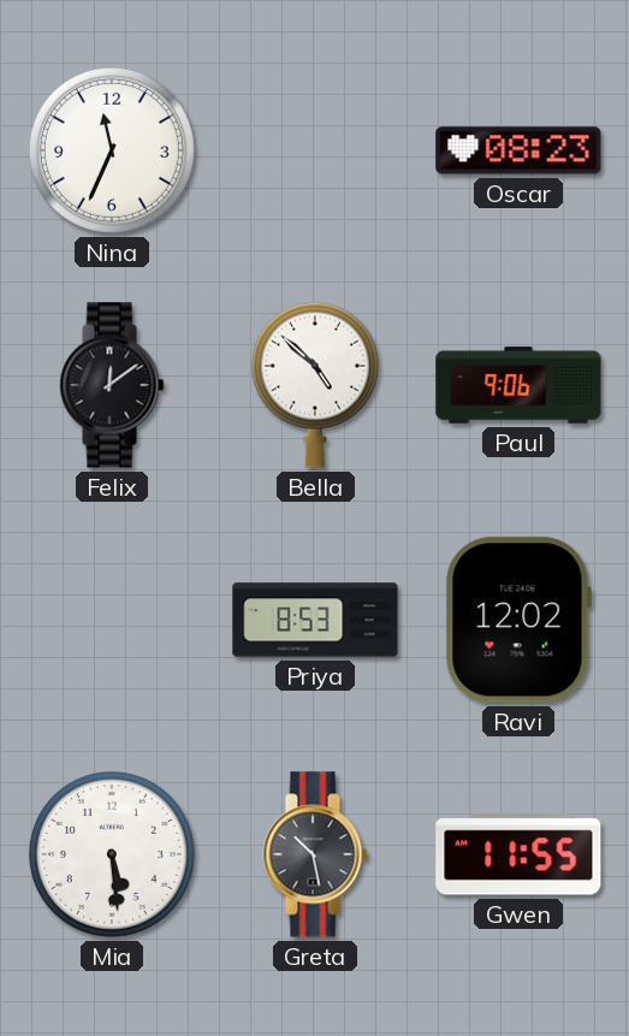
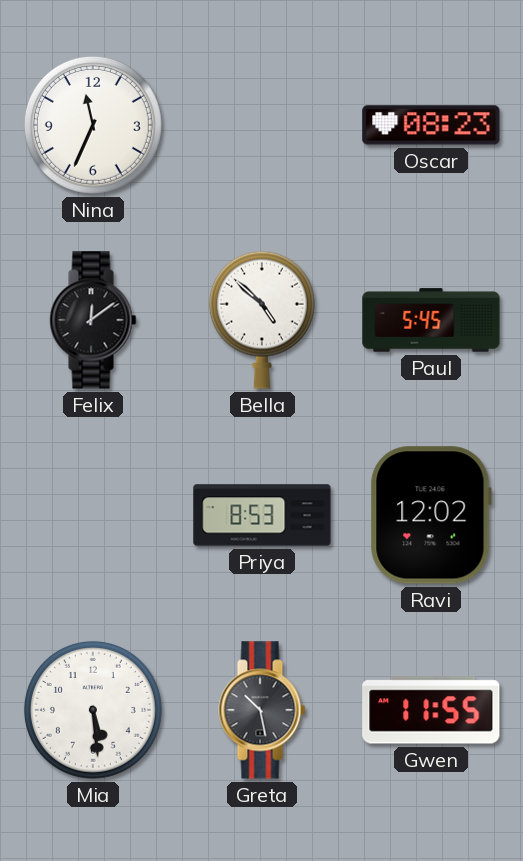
Paul: 9:06 -> 5:45
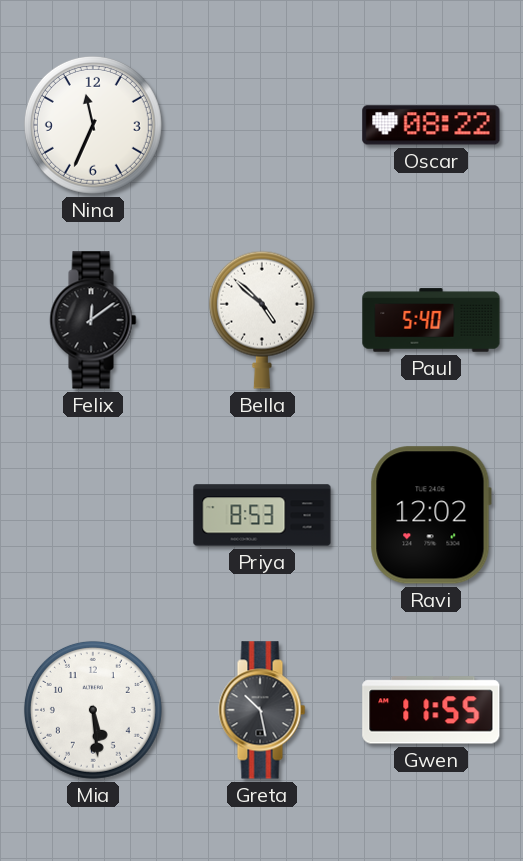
Oscar: 08:23 -> 08:22
Paul: 5:45 -> 5:40
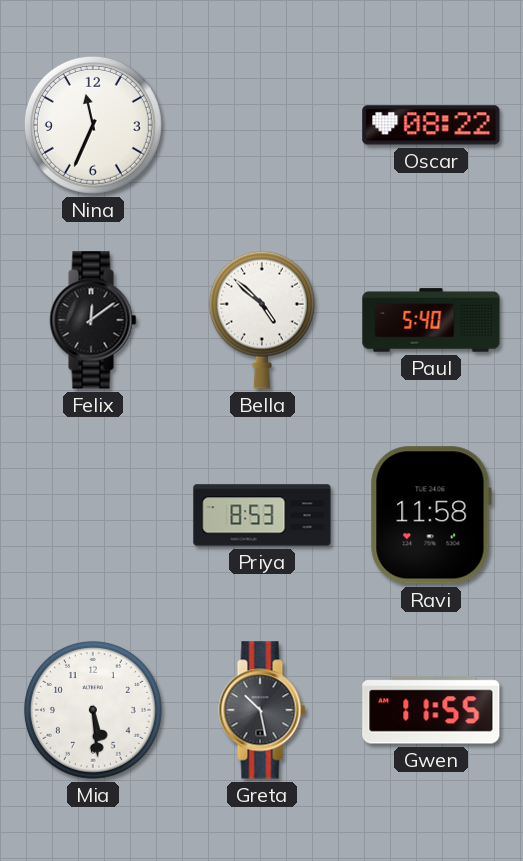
Ravi: 12:02 -> 11:58
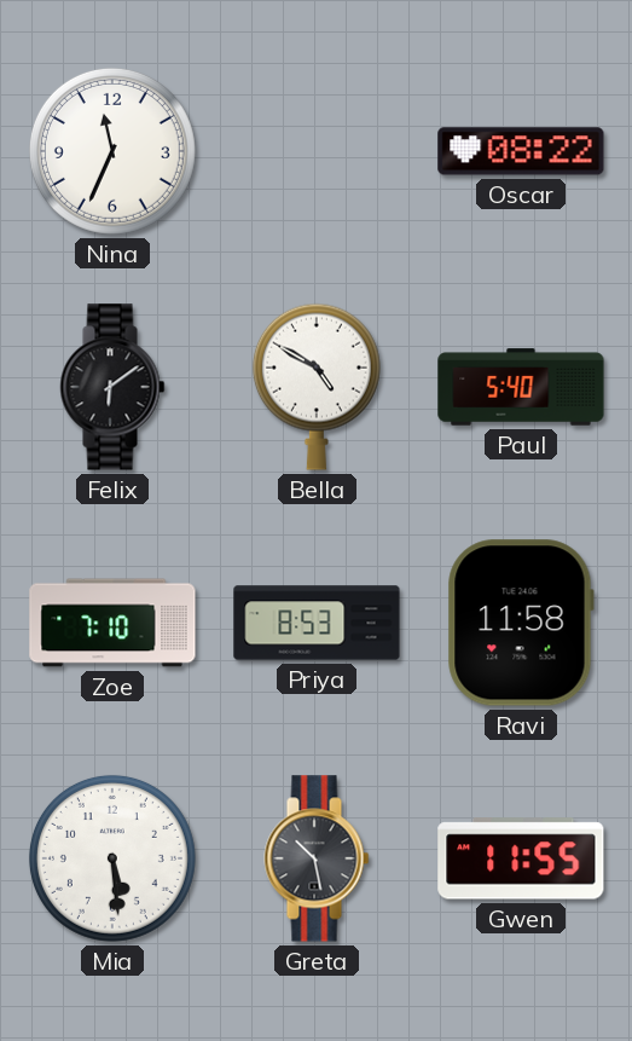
Felix: 12:09 -> 6:09
Bella: 4:52 -> 4:50
Zoe: none -> 7:10
